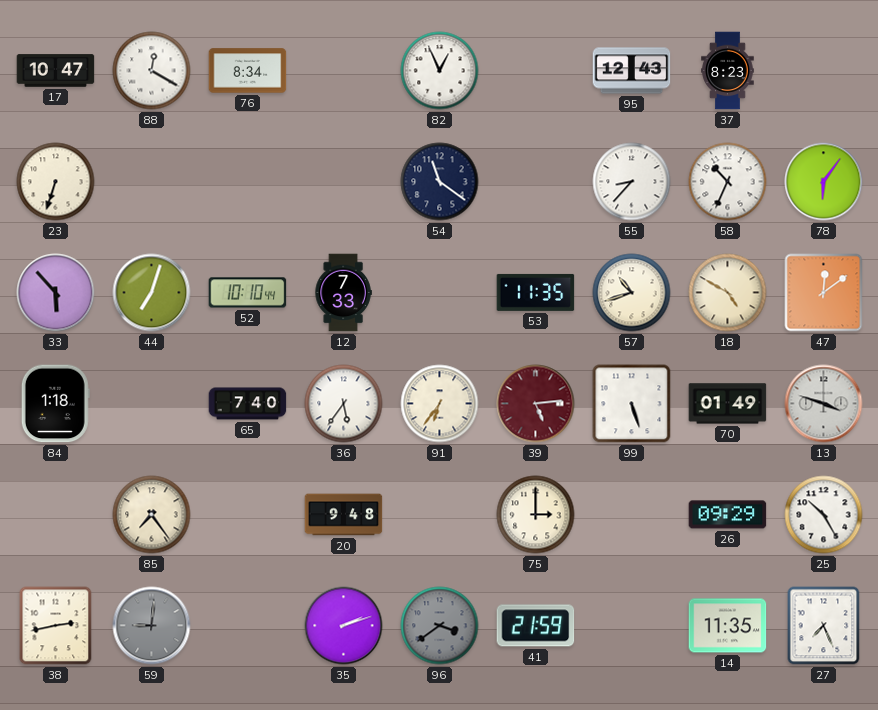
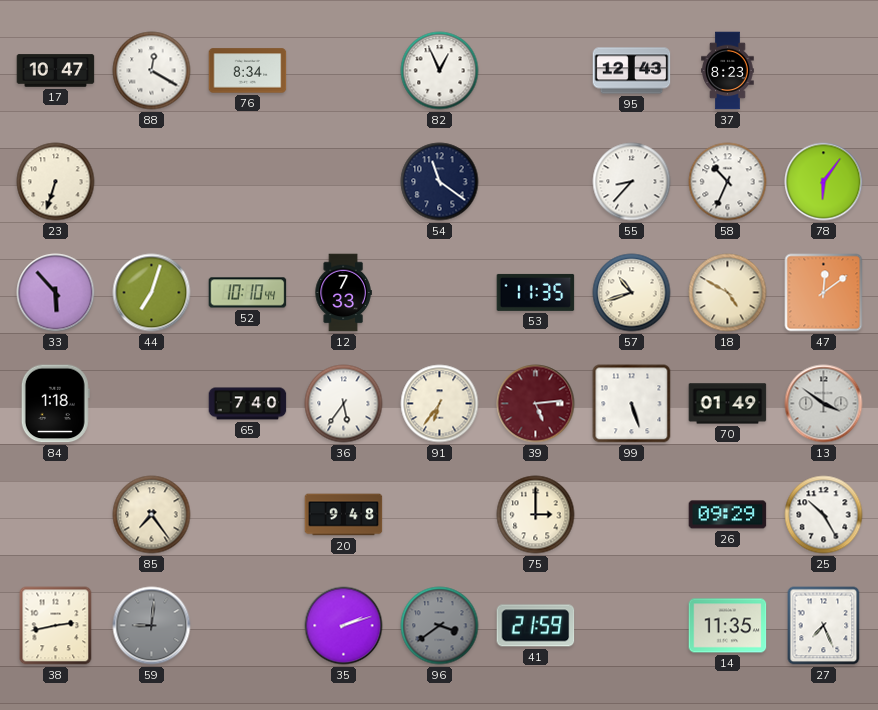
13: 3:48 -> 3:51
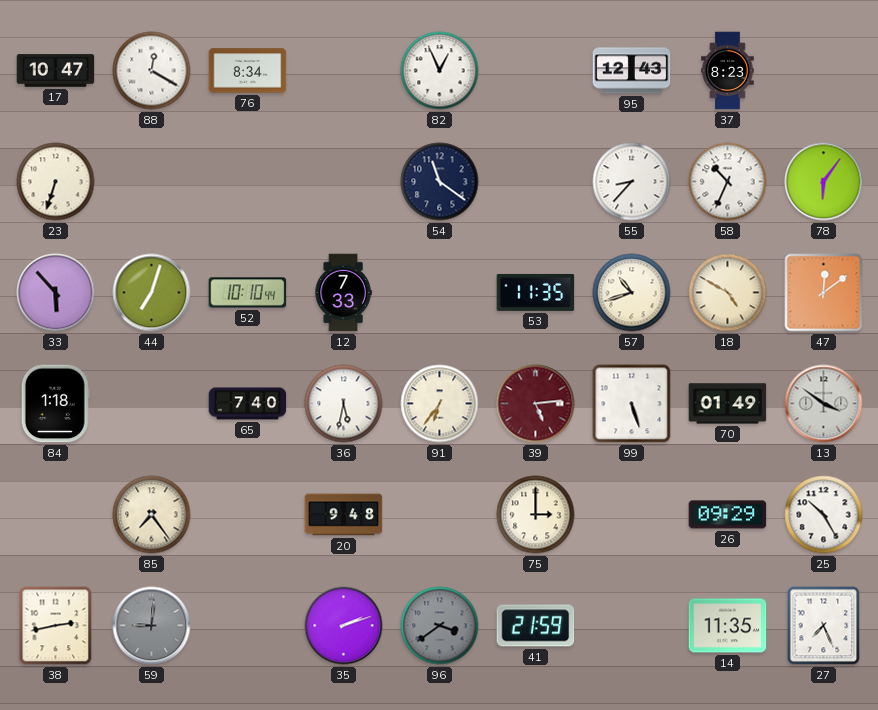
36: 5:36 -> 5:32
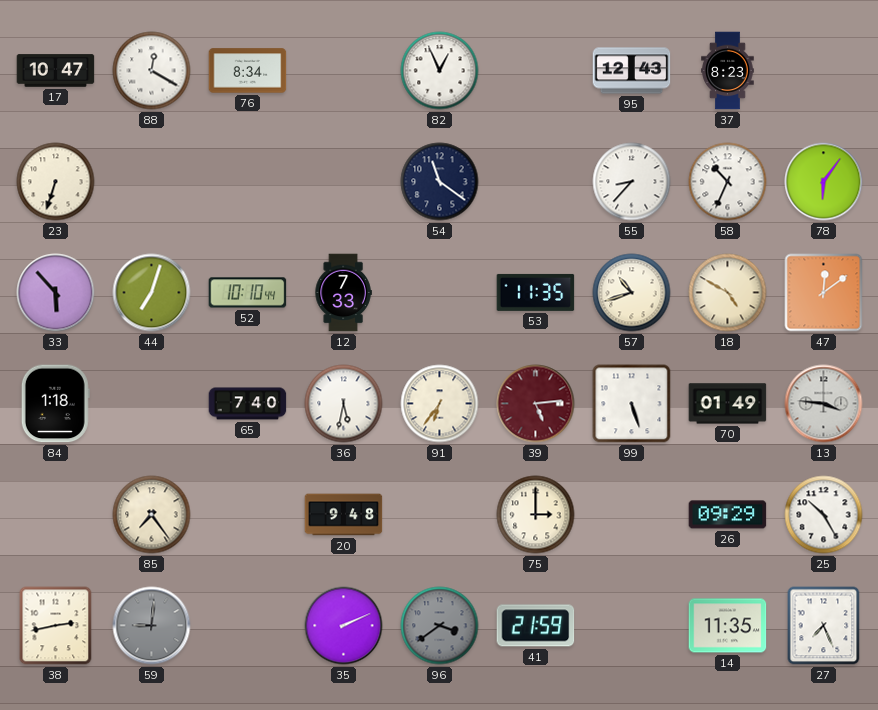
13: 3:51 -> 3:46
35: 2:12 -> 2:11
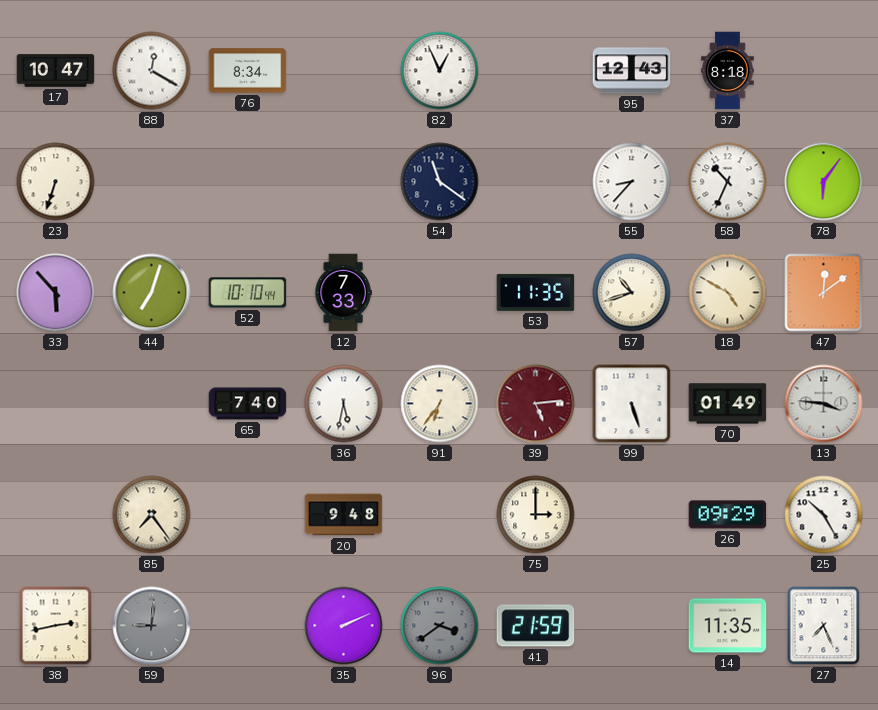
37: 8:23 -> 8:18
84: 1:18 -> none
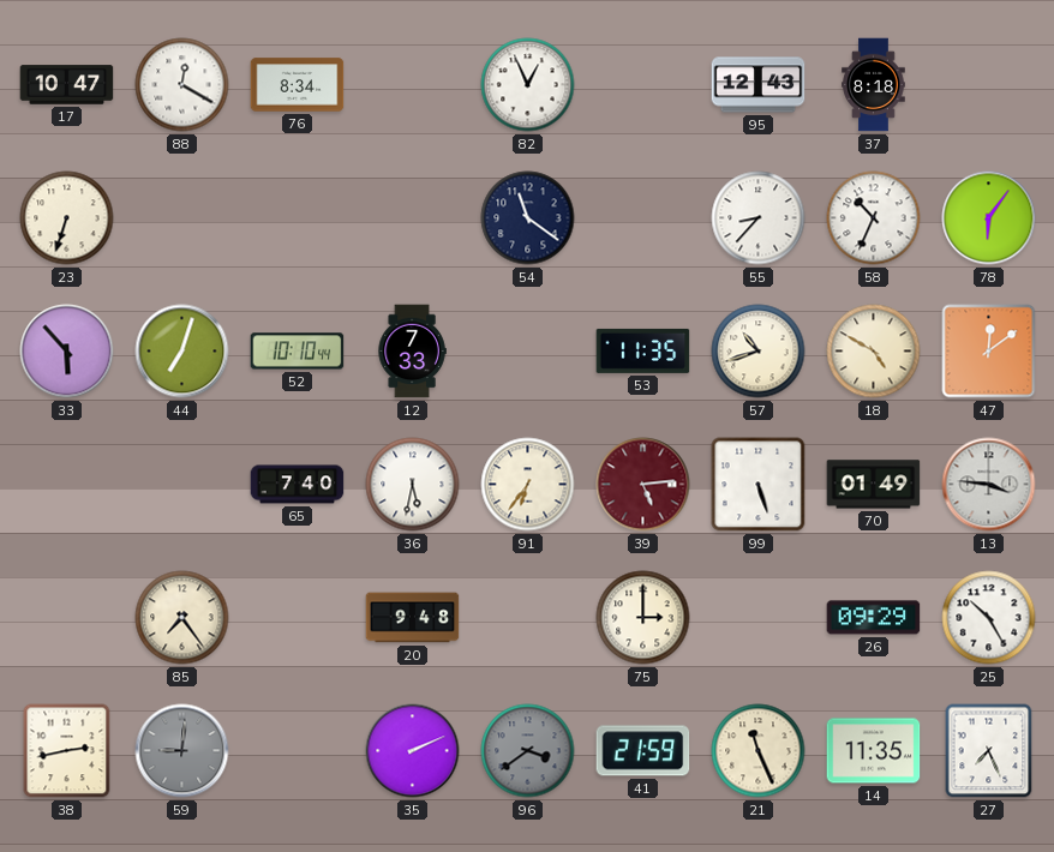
21: none -> 11:26
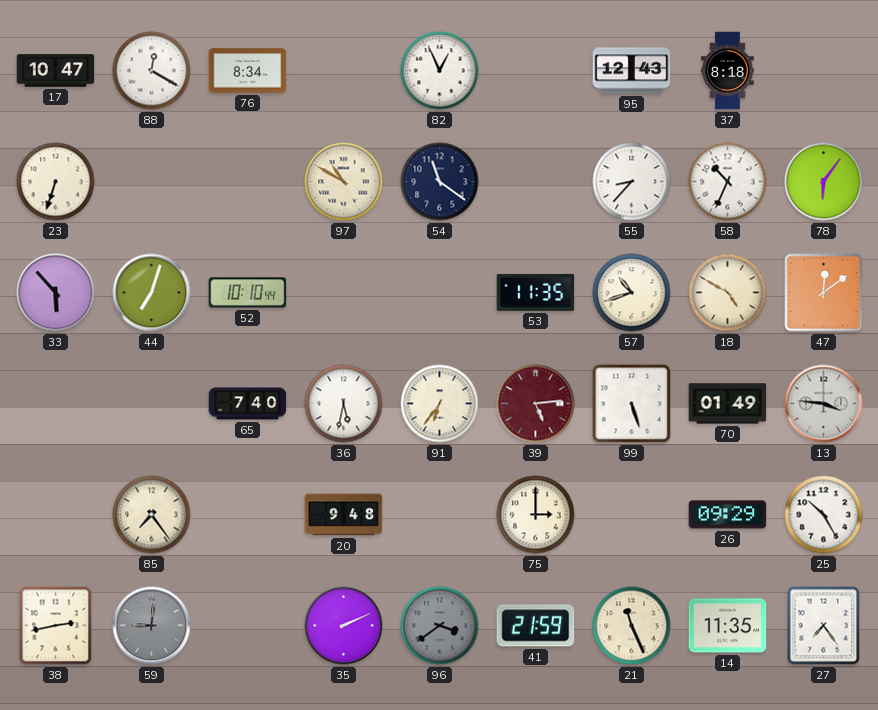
97: none -> 10:50
12: 7:33 -> none
27: 7:26 -> 7:24
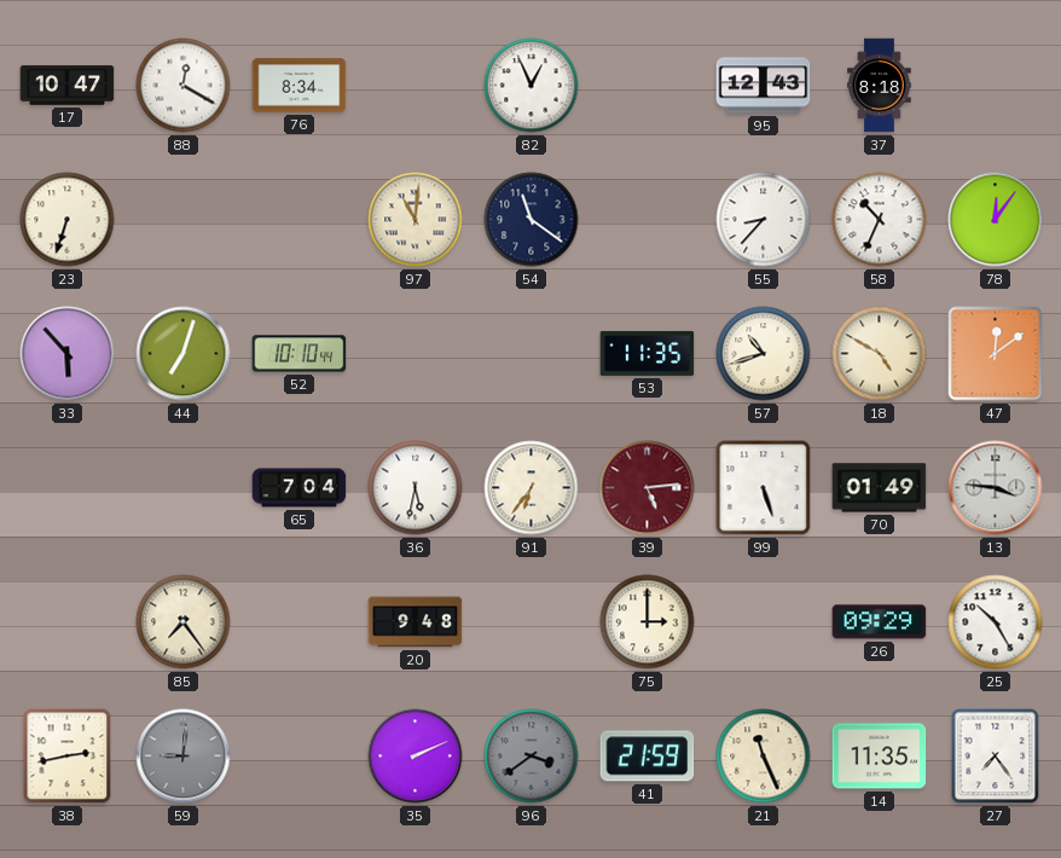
97: 10:50 -> 11:01
78: 6:06 -> 12:06
65: 7:40 -> 7:04
